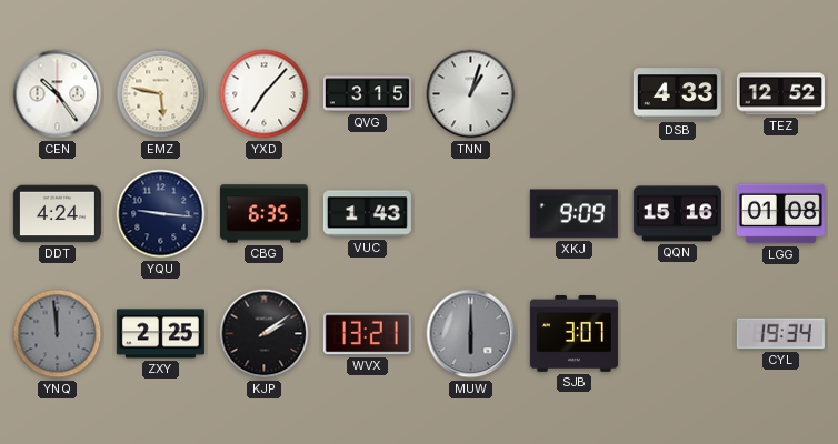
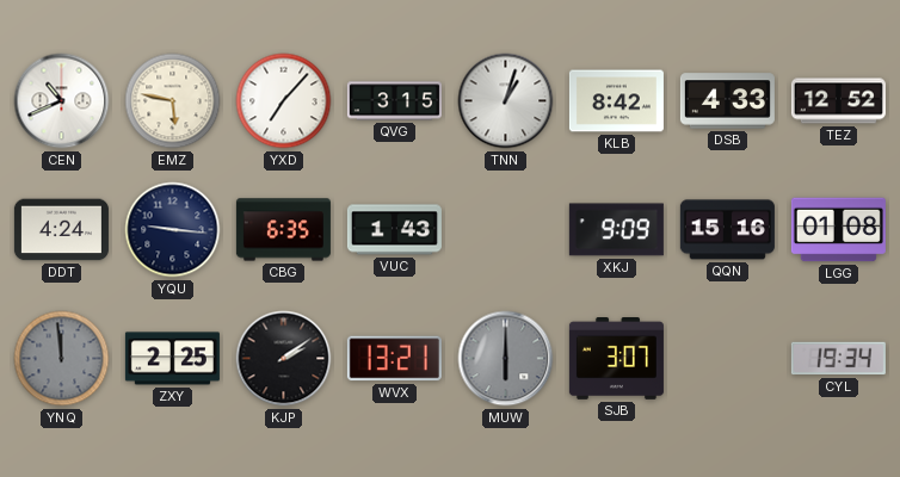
CEN: 10:24 -> 10:41
KLB: none -> 8:42
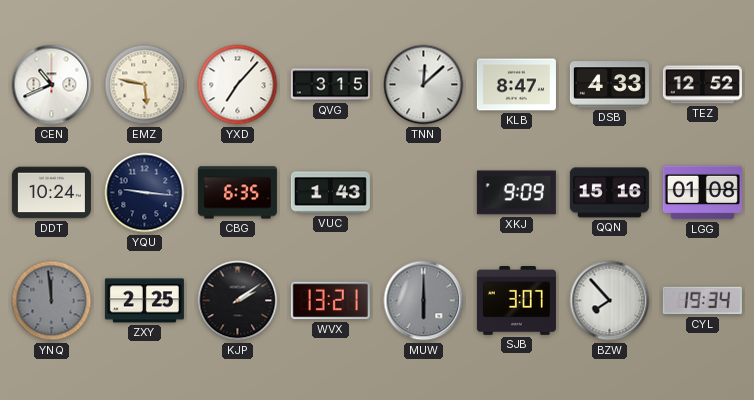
TNN: 1:03 -> 12:08
KLB: 8:42 -> 8:47
DDT: 4:24 -> 10:24
BZW: none -> 7:53
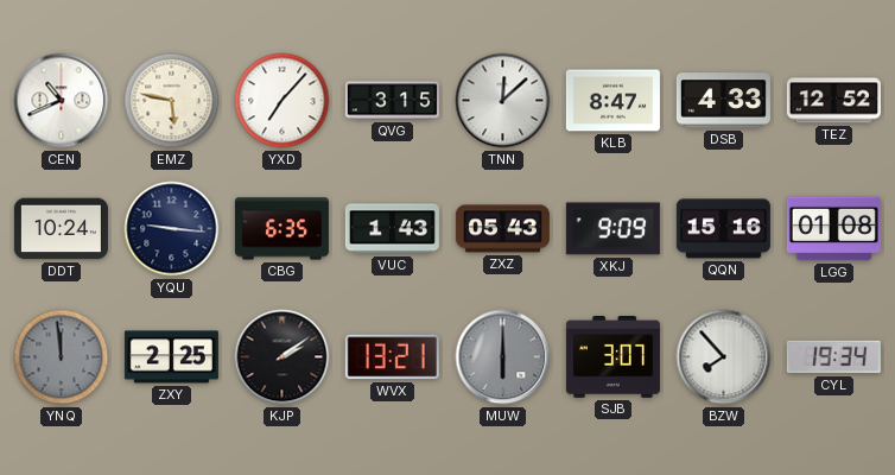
ZXZ: none -> 05:43
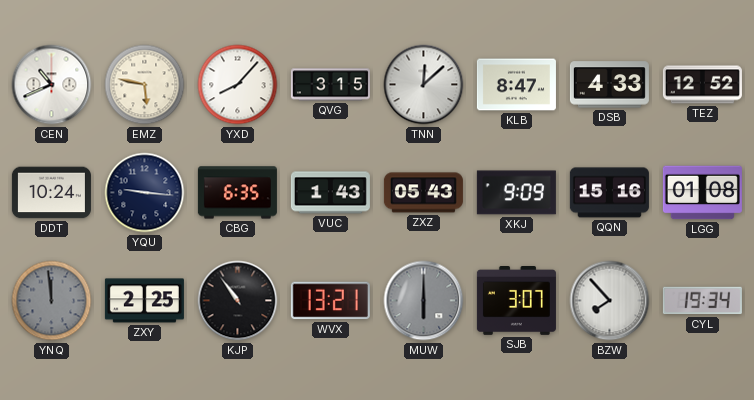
YXD: 7:07 -> 8:07
KJP: 2:09 -> 10:54
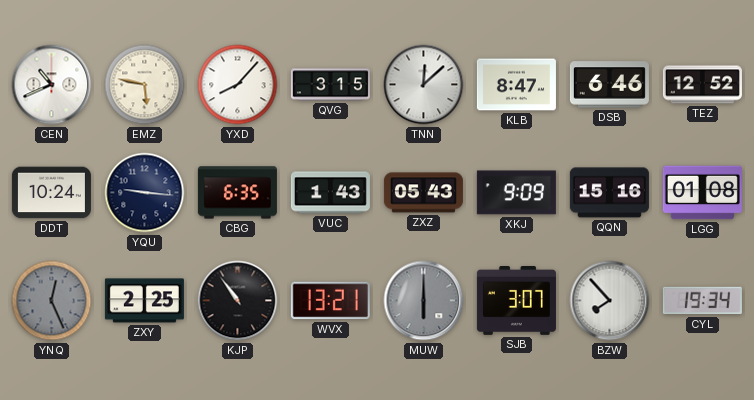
DSB: 4:33 -> 6:46
YNQ: 11:59 -> 12:26
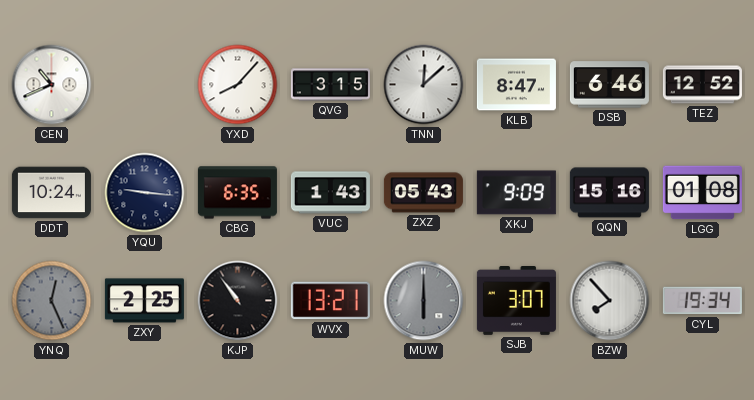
EMZ: 5:47 -> none
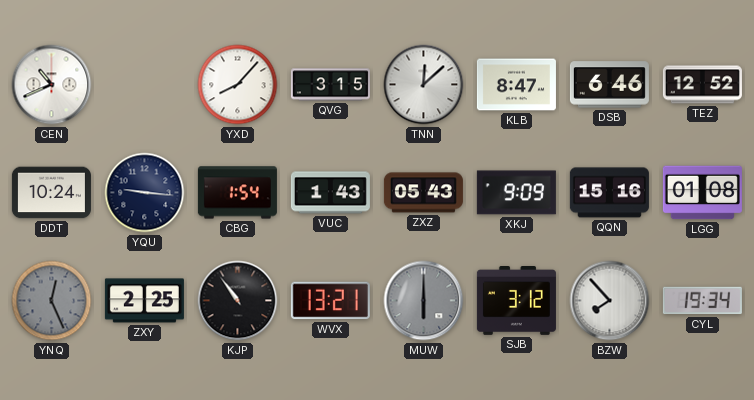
CBG: 6:35 -> 1:54
SJB: 3:07 -> 3:12
